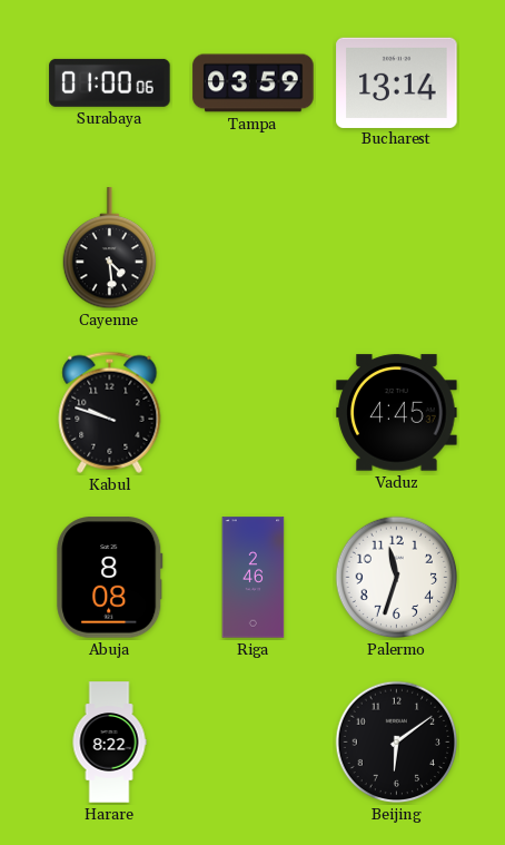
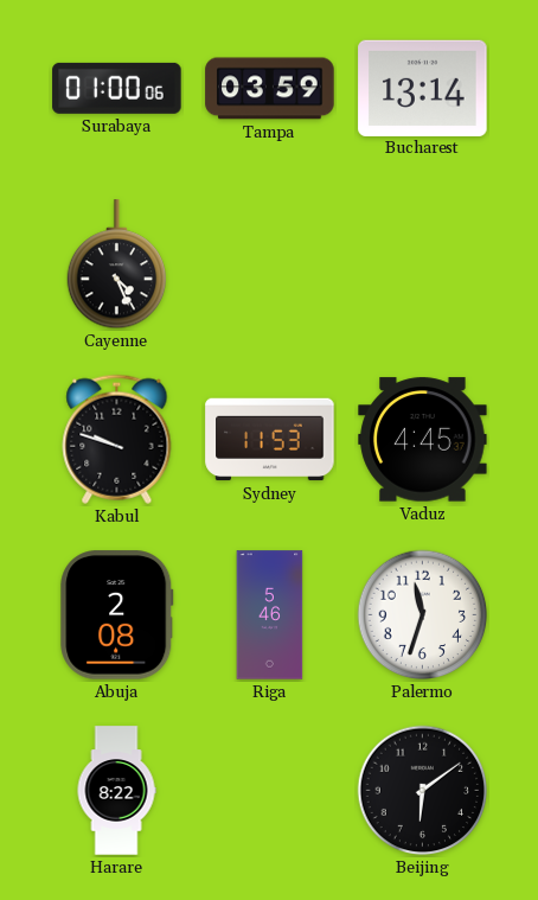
Cayenne: 4:29 -> 4:26
Sydney: none -> 11:53
Abuja: 8:08 -> 2:08
Riga: 2:46 -> 5:46
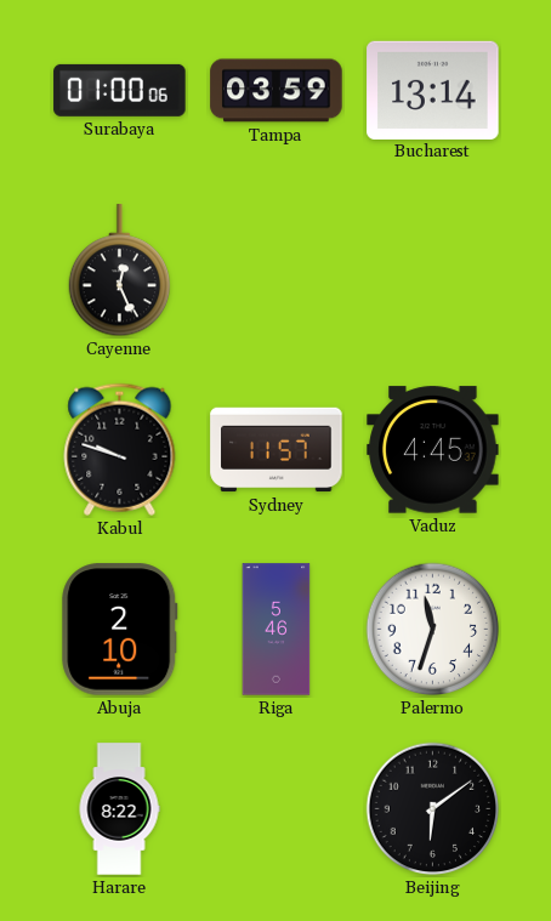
Cayenne: 4:26 -> 12:26
Sydney: 11:53 -> 11:57
Abuja: 2:08 -> 2:10
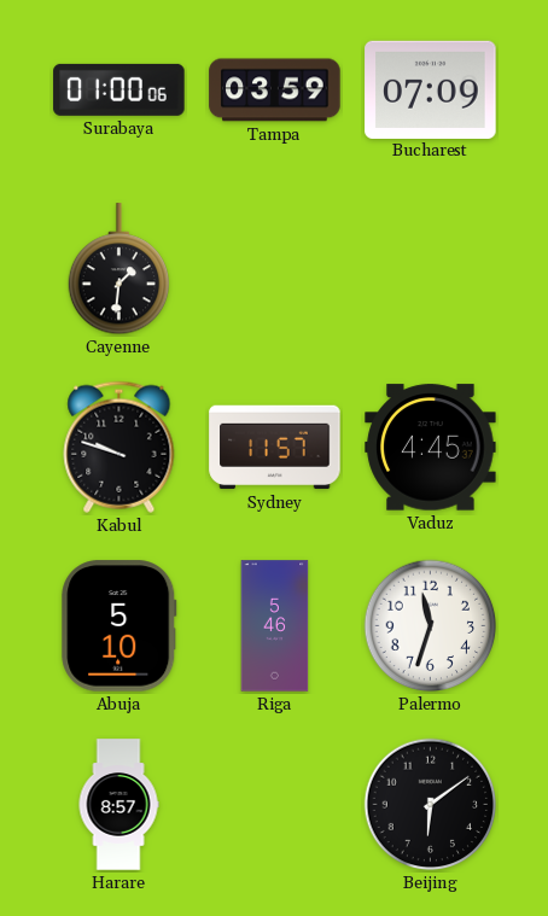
Bucharest: 13:14 -> 07:09
Cayenne: 12:26 -> 1:31
Abuja: 2:10 -> 5:10
Harare: 8:22 -> 8:57
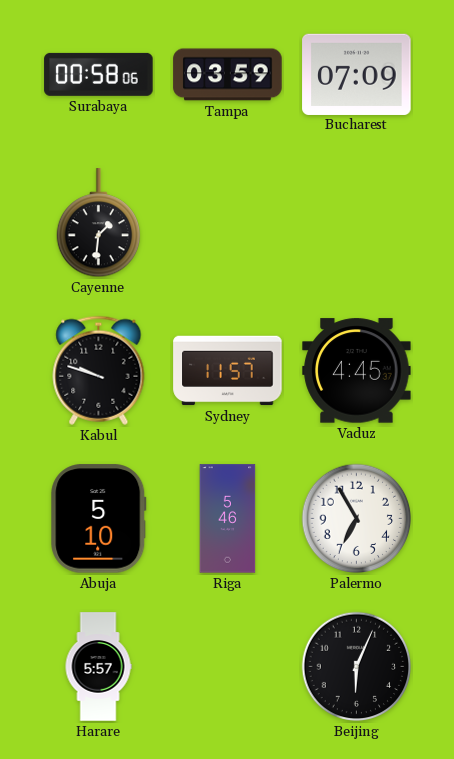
Surabaya: 01:00 -> 00:58
Palermo: 11:33 -> 6:55
Harare: 8:57 -> 5:57
Beijing: 6:09 -> 6:04
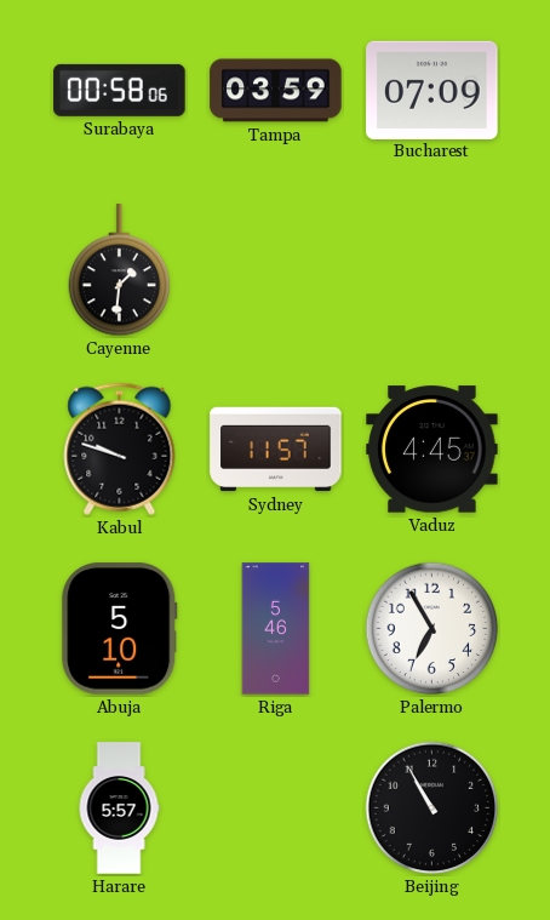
Beijing: 6:04 -> 10:55
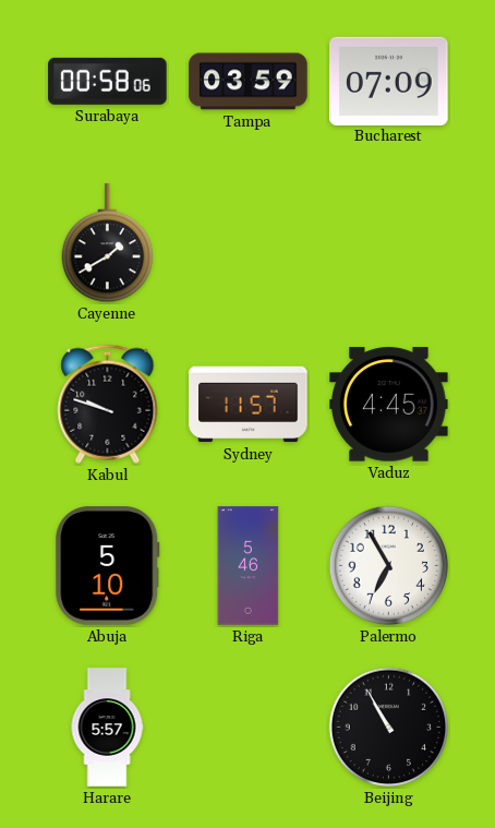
Cayenne: 1:31 -> 1:40
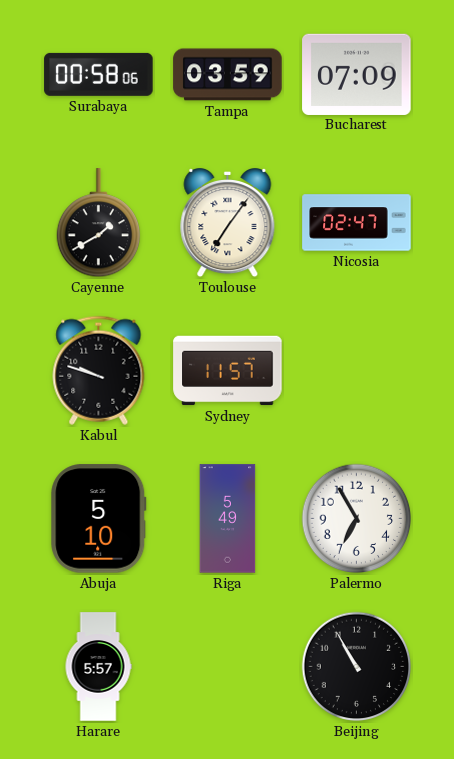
Toulouse: none -> 7:06
Nicosia: none -> 02:47
Vaduz: 4:45 -> none
Riga: 5:46 -> 5:49
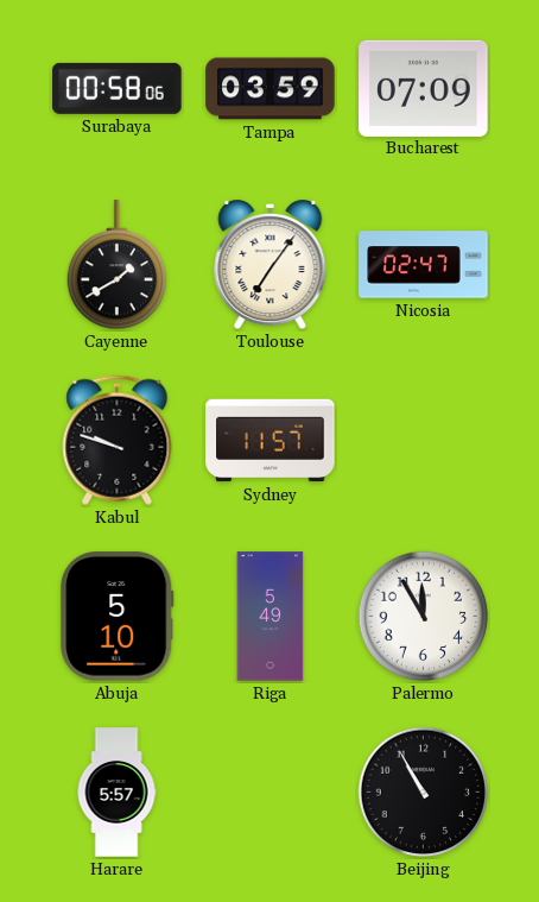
Palermo: 6:55 -> 11:55
